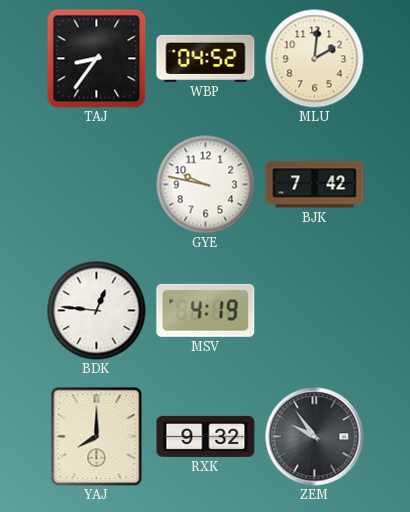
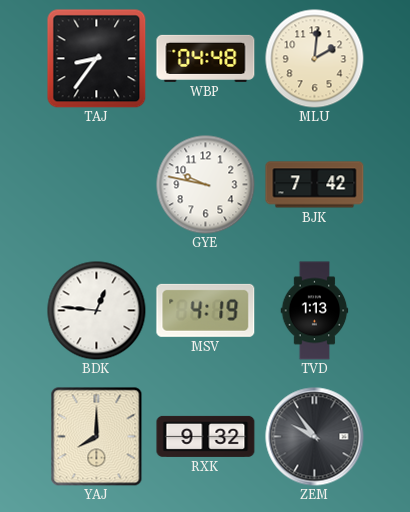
WBP: 04:52 -> 04:48
TVD: none -> 1:13
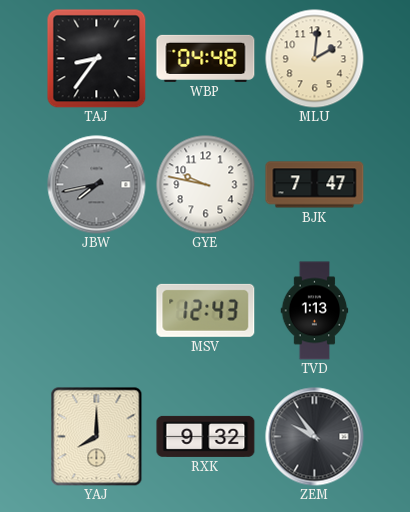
JBW: none -> 7:43
BJK: 7:42 -> 7:47
BDK: 12:46 -> none
MSV: 4:19 -> 12:43
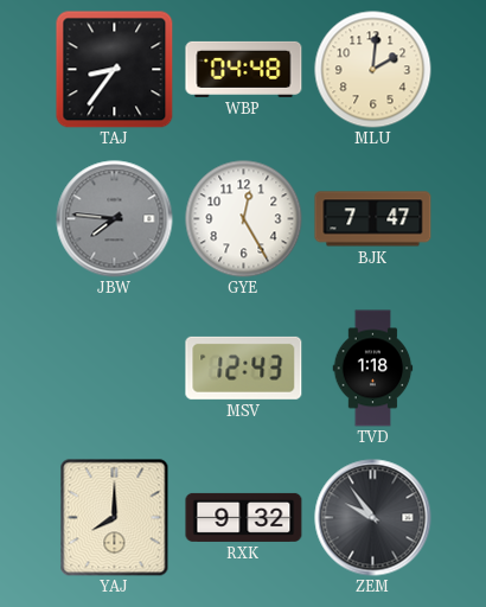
JBW: 7:43 -> 7:46
GYE: 9:47 -> 12:25
TVD: 1:13 -> 1:18
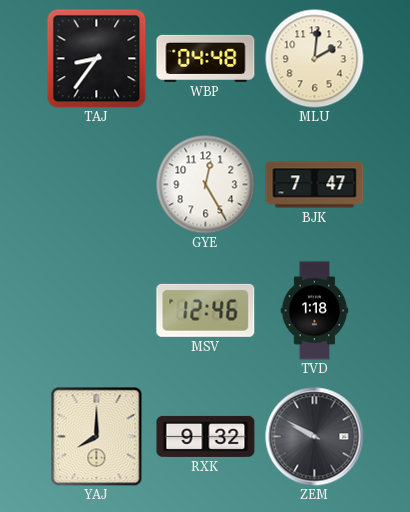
JBW: 7:46 -> none
MSV: 12:43 -> 12:46
ZEM: 9:54 -> 9:50
